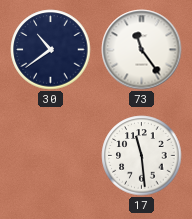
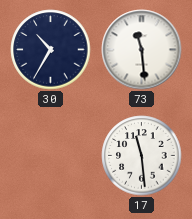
30: 10:39 -> 10:35
73: 11:24 -> 11:29
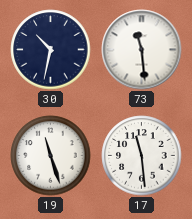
30: 10:35 -> 10:32
19: none -> 11:27
